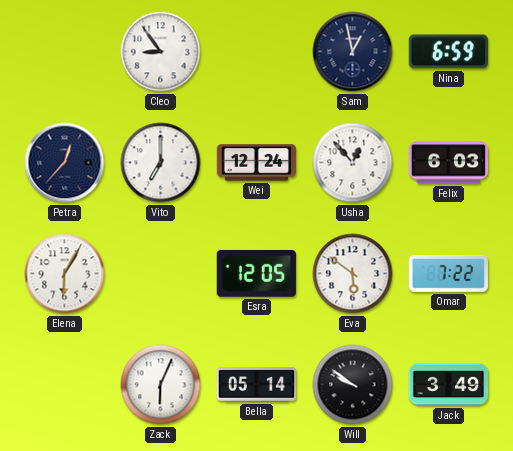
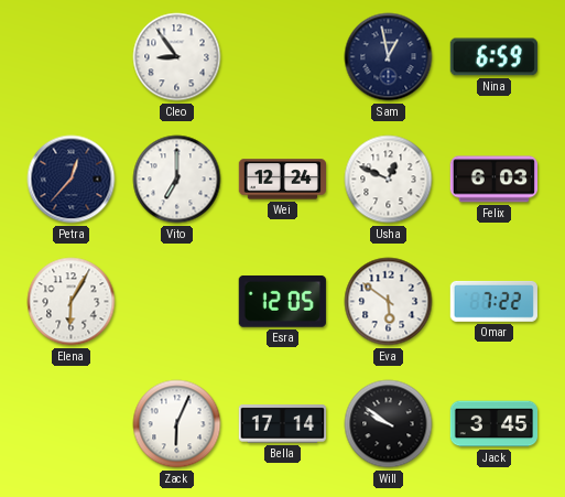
Usha: 12:53 -> 12:49
Bella: 05:14 -> 17:14
Jack: 3:49 -> 3:45
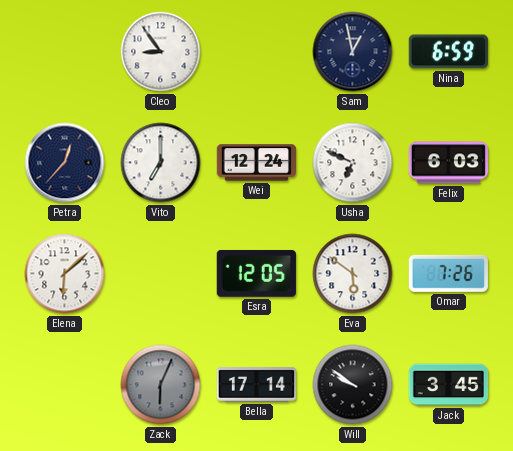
Usha: 12:49 -> 6:49
Elena: 6:05 -> 6:08
Omar: 7:22 -> 7:26
Zack dial: white -> grey
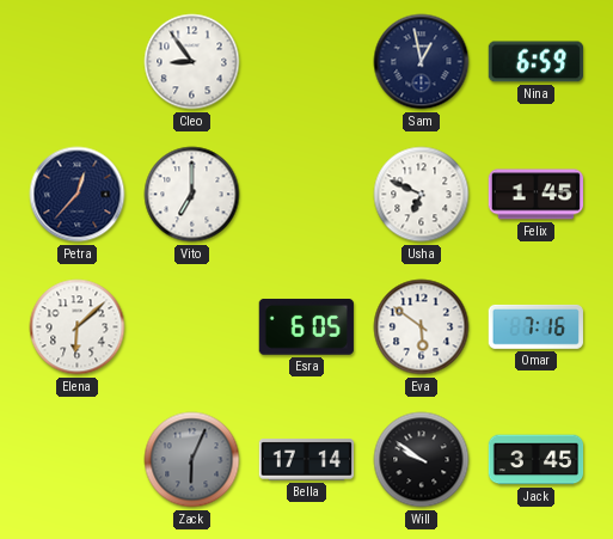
Wei: 12:24 -> none
Felix: 6:03 -> 1:45
Esra: 12:05 -> 6:05
Omar: 7:26 -> 7:16
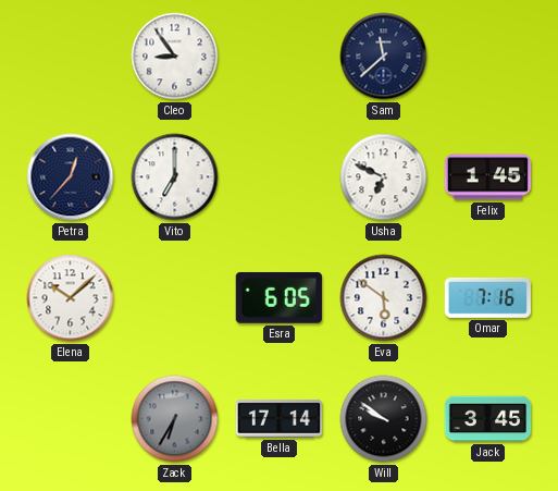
Sam: 12:58 -> 11:38
Nina: 6:59 -> none
Elena: 6:08 -> 10:08
Zack: 6:04 -> 6:35
